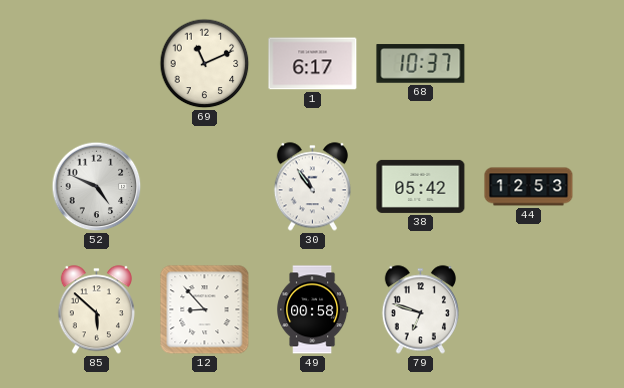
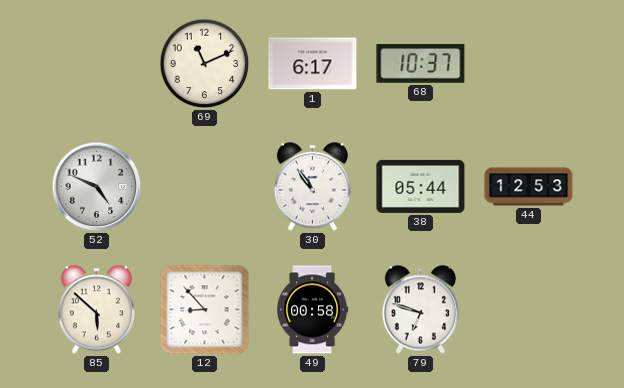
38: 05:42 -> 05:44
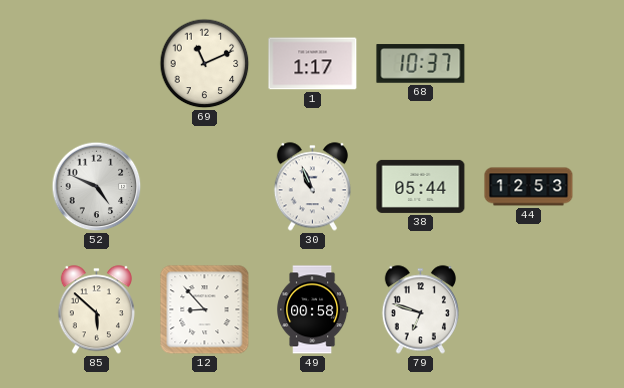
1: 6:17 -> 1:17
30: 10:54 -> 10:56
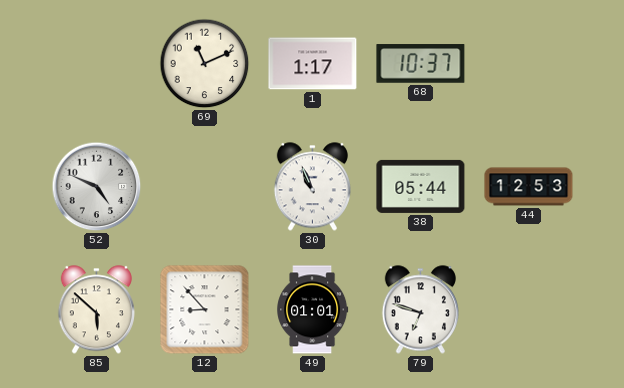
49: 00:58 -> 01:01
